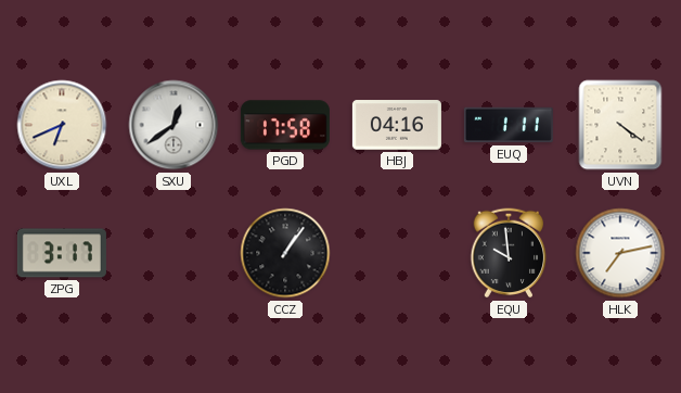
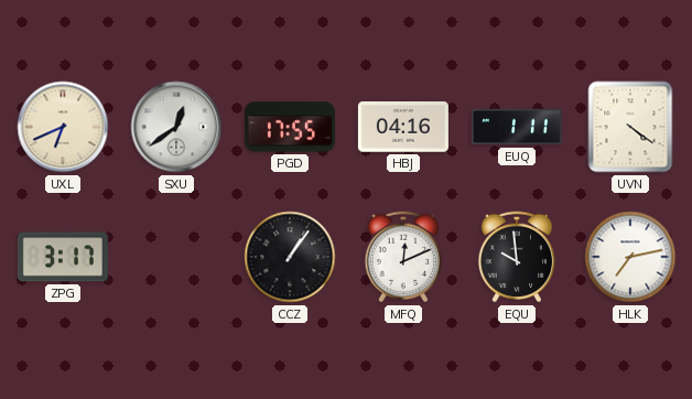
PGD: 17:58 -> 17:55
MFQ: none -> 12:11
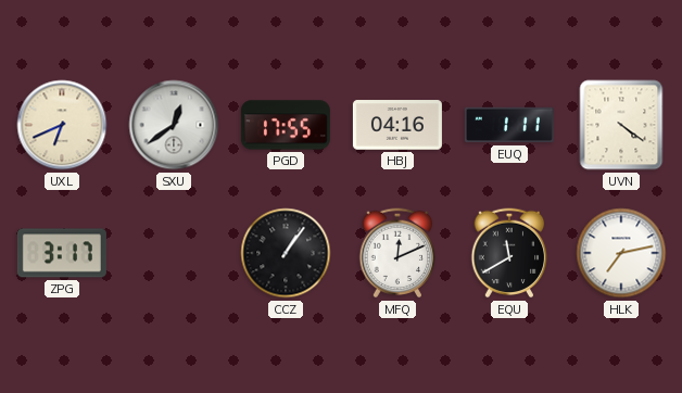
EQU: 9:59 -> 11:40
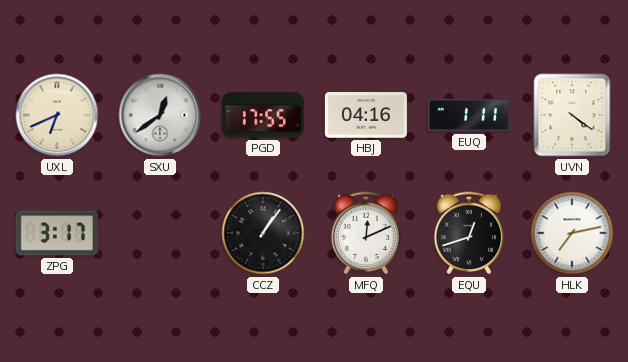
EQU: 11:40 -> 12:42
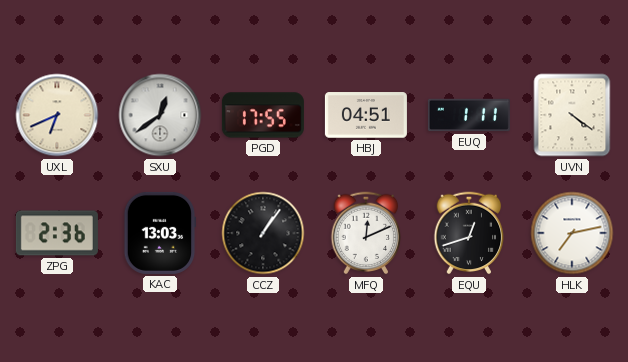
HBJ: 04:16 -> 04:51
ZPG: 3:17 -> 2:36
KAC: none -> 13:03
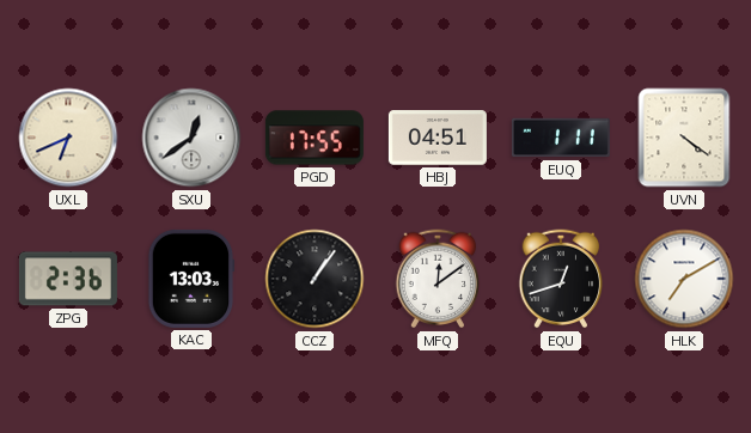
MFQ: 12:11 -> 12:09
HLK: 7:13 -> 7:10
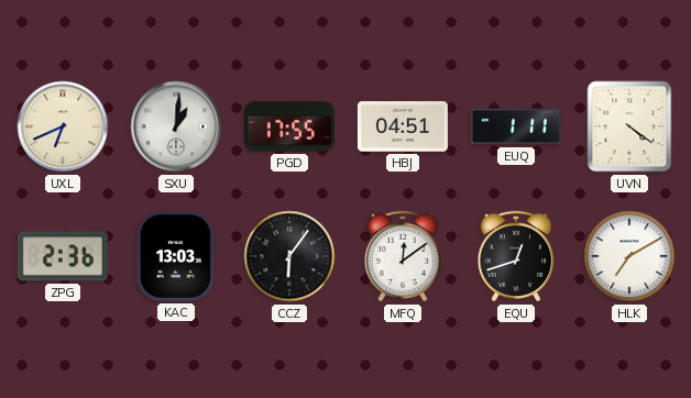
SXU: 12:39 -> 1:01
CCZ: 1:06 -> 6:06
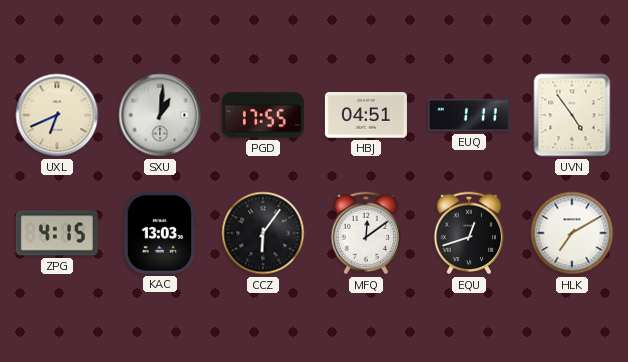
UVN: 4:21 -> 4:54
ZPG: 2:36 -> 4:15
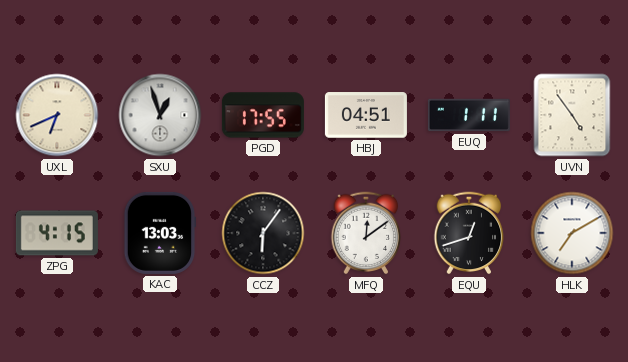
SXU: 1:01 -> 12:57
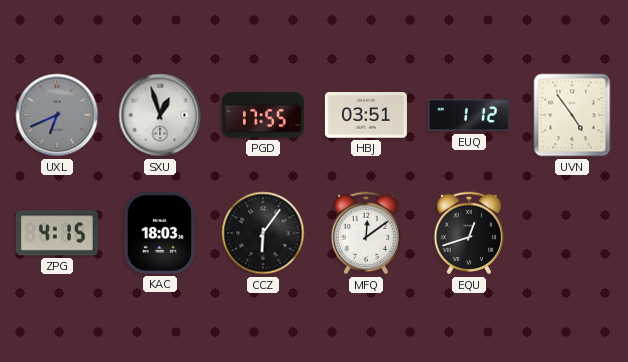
UXL dial: cream -> grey
HBJ: 04:51 -> 03:51
EUQ: 1:11 -> 1:12
KAC: 13:03 -> 18:03
HLK: 7:10 -> none
